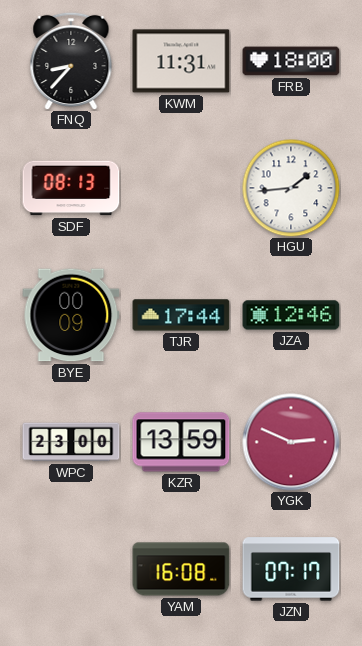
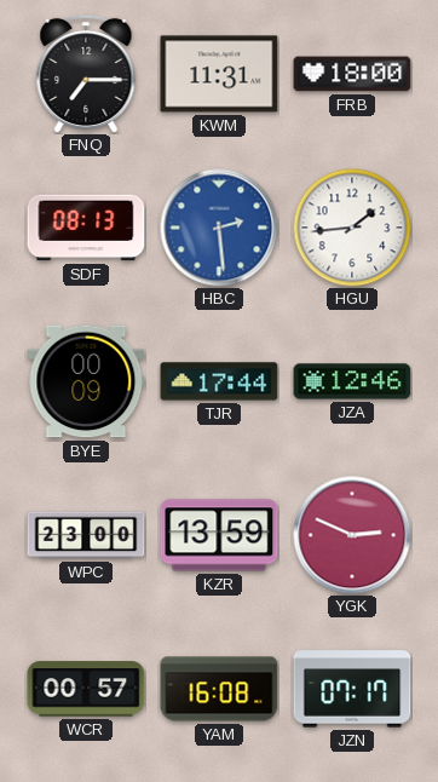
FNQ: 8:37 -> 7:15
HBC: none -> 2:29
WCR: none -> 00:57
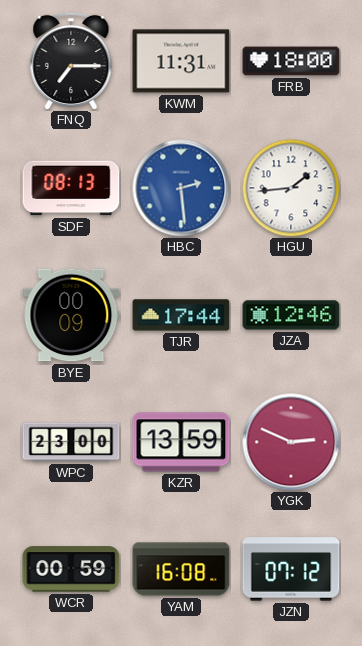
WCR: 00:57 -> 00:59
JZN: 07:17 -> 07:12
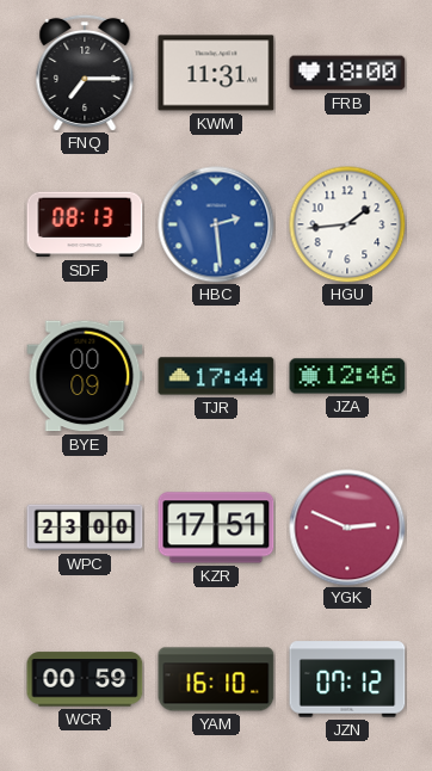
KZR: 13:59 -> 17:51
YAM: 16:08 -> 16:10
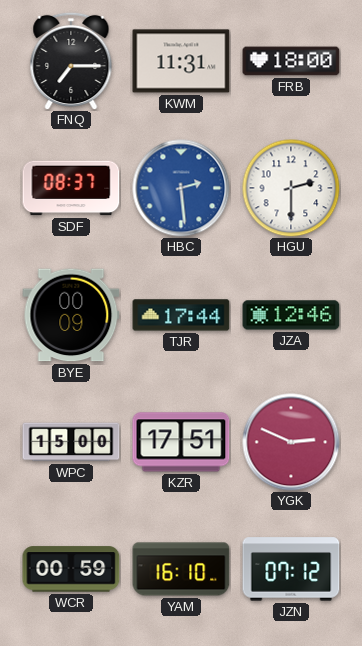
SDF: 08:13 -> 08:37
HGU: 1:44 -> 2:30
WPC: 23:00 -> 15:00
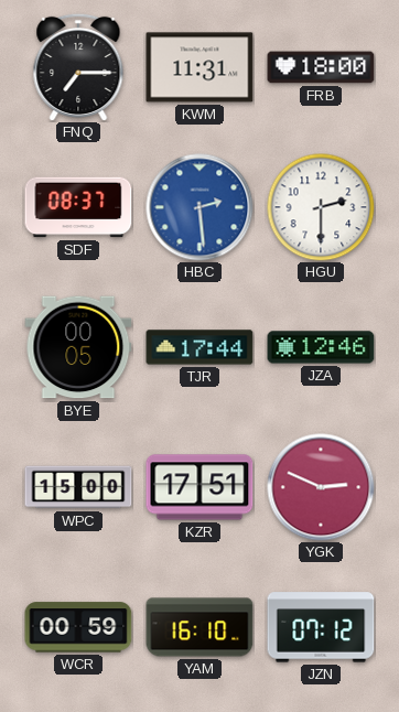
BYE: 00:09 -> 00:05
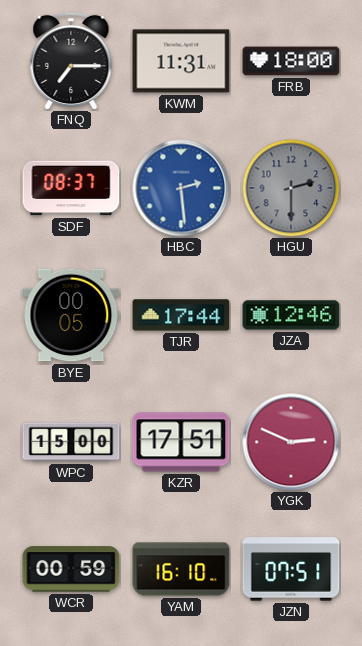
HGU dial: white -> grey
JZN: 07:12 -> 07:51
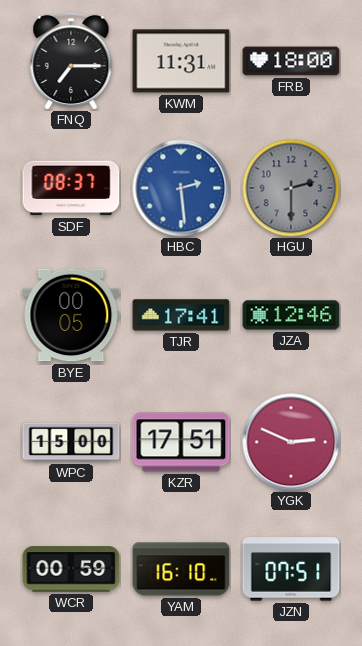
TJR: 17:44 -> 17:41
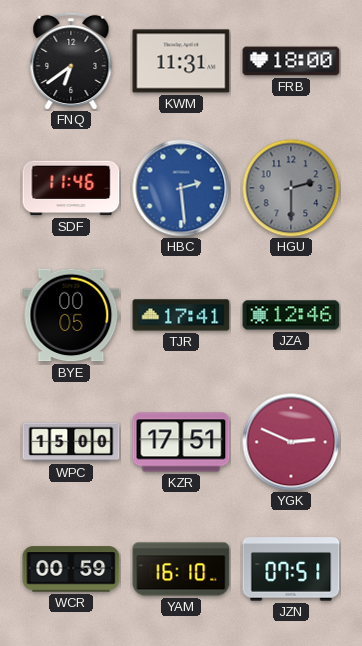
FNQ: 7:15 -> 6:39
SDF: 08:37 -> 11:46
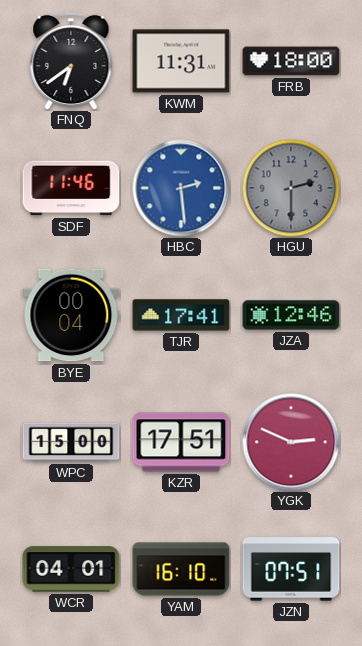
BYE: 00:05 -> 00:04
WCR: 00:59 -> 04:01
